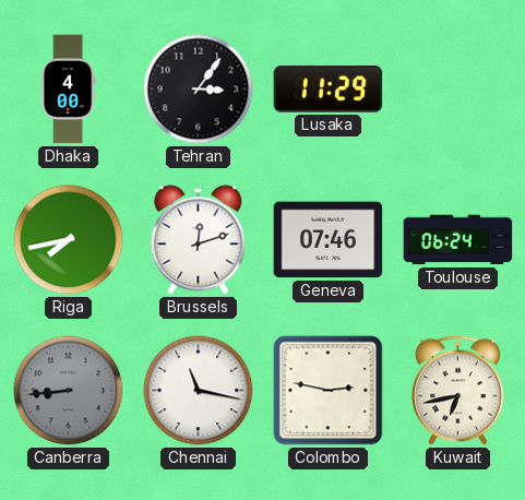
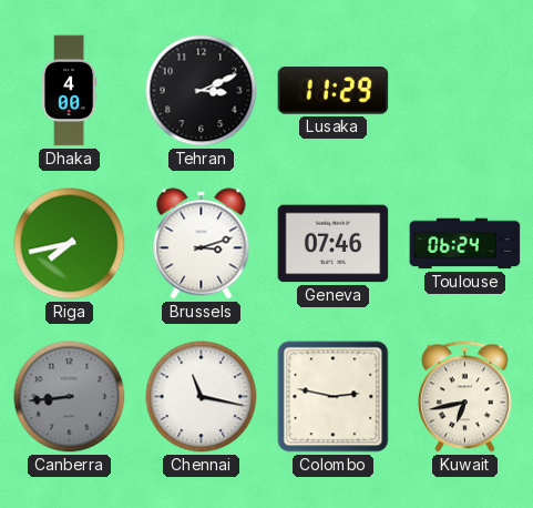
Tehran: 3:06 -> 3:11
Brussels: 12:12 -> 3:12
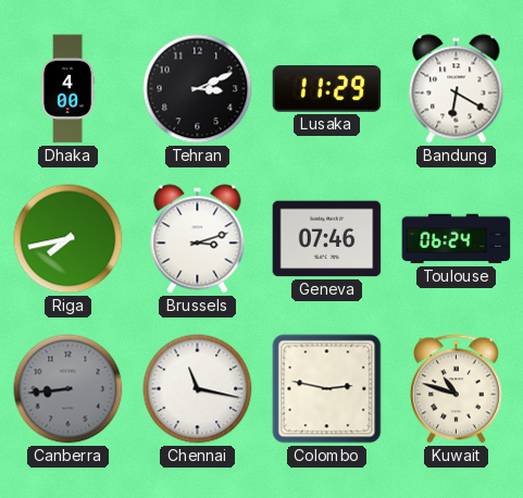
Bandung: none -> 6:20
Kuwait: 6:43 -> 10:48
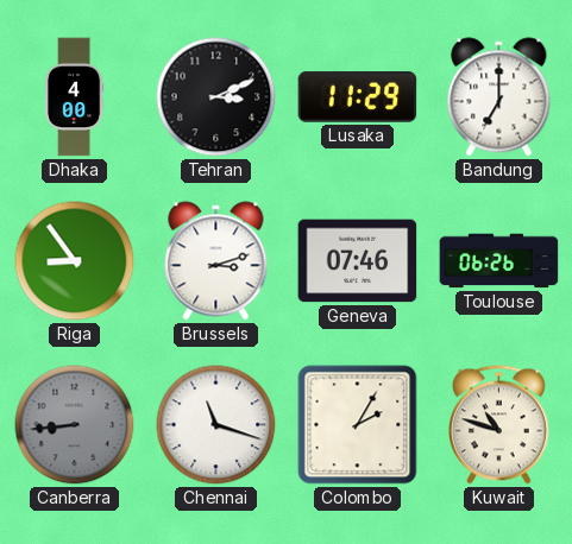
Bandung: 6:20 -> 7:00
Riga: 7:43 -> 8:54
Toulouse: 06:24 -> 06:26
Chennai: 11:17 -> 11:18
Colombo: 2:47 -> 2:05
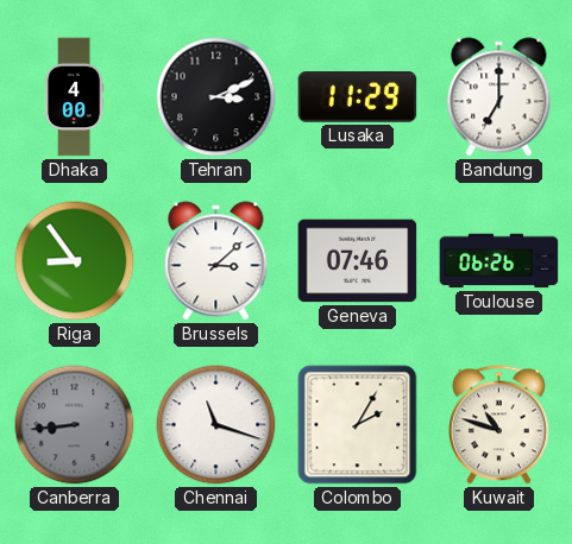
Brussels: 3:12 -> 3:08
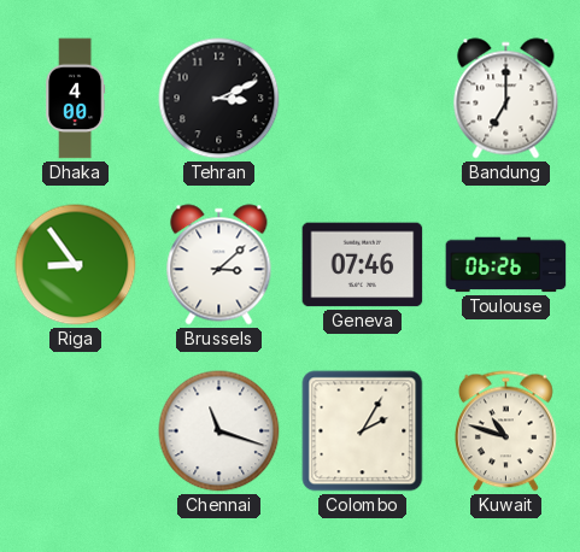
Lusaka: 11:29 -> none
Canberra: 8:44 -> none
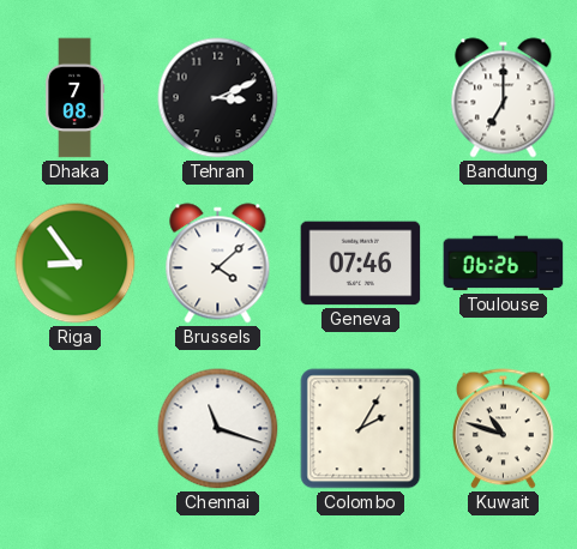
Dhaka: 4:00 -> 7:08
Brussels: 3:08 -> 4:08
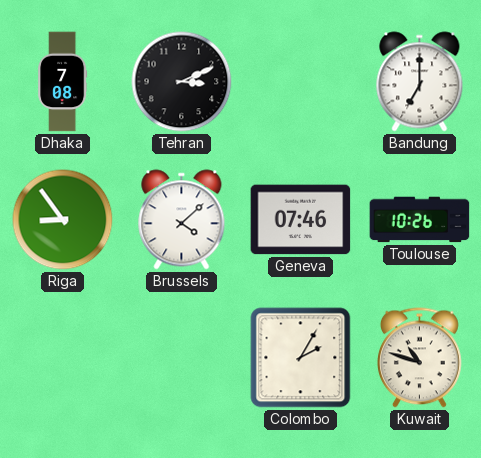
Toulouse: 06:26 -> 10:26
Chennai: 11:18 -> none
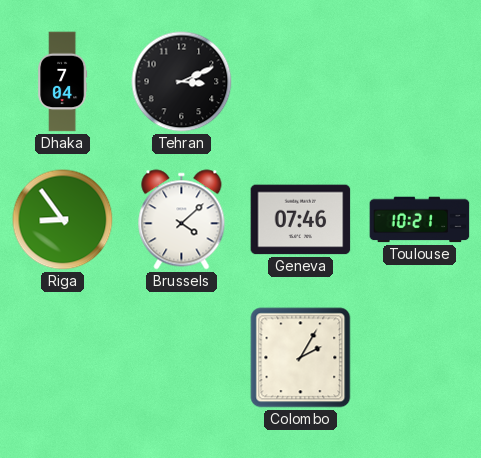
Dhaka: 7:08 -> 7:04
Bandung: 7:00 -> none
Toulouse: 10:26 -> 10:21
Kuwait: 10:48 -> none
